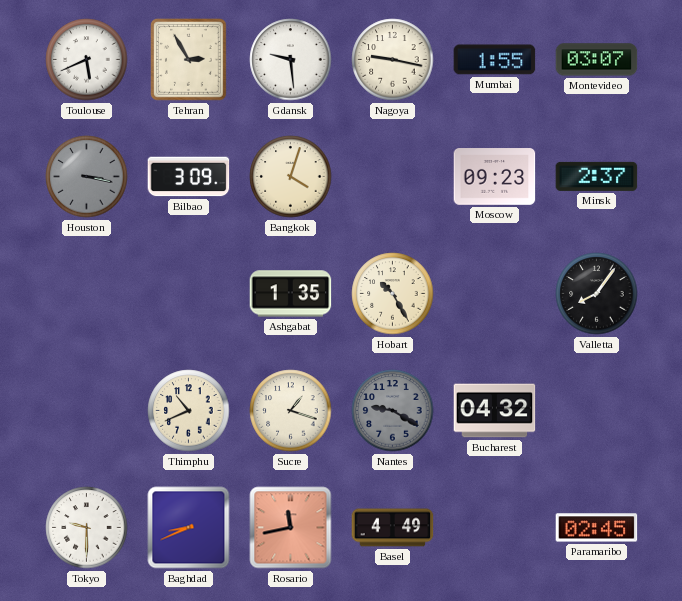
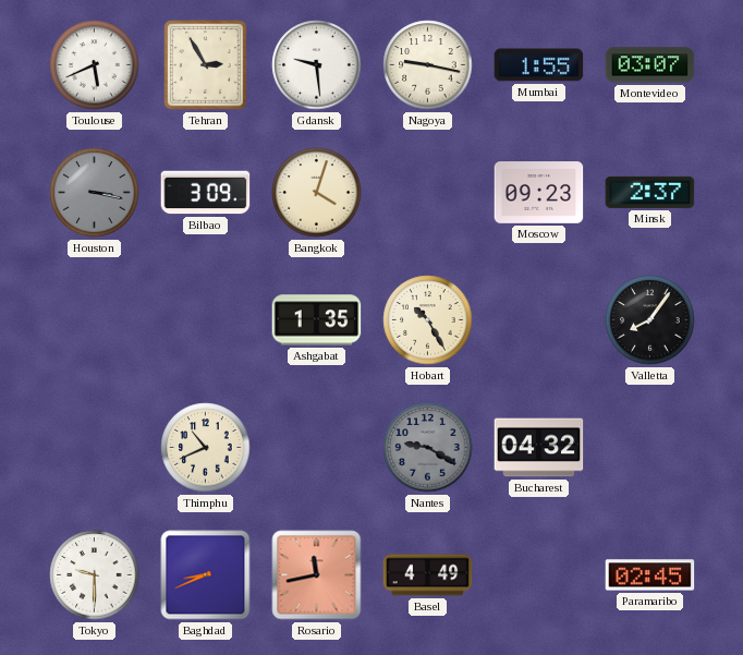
Sucre: 1:18 -> none
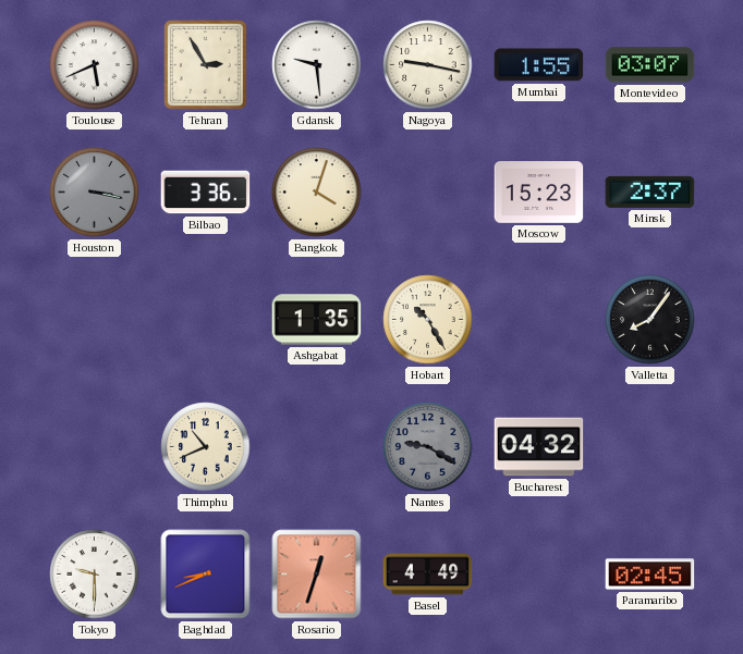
Bilbao: 3:09 -> 3:36
Moscow: 09:23 -> 15:23
Rosario: 11:43 -> 12:33
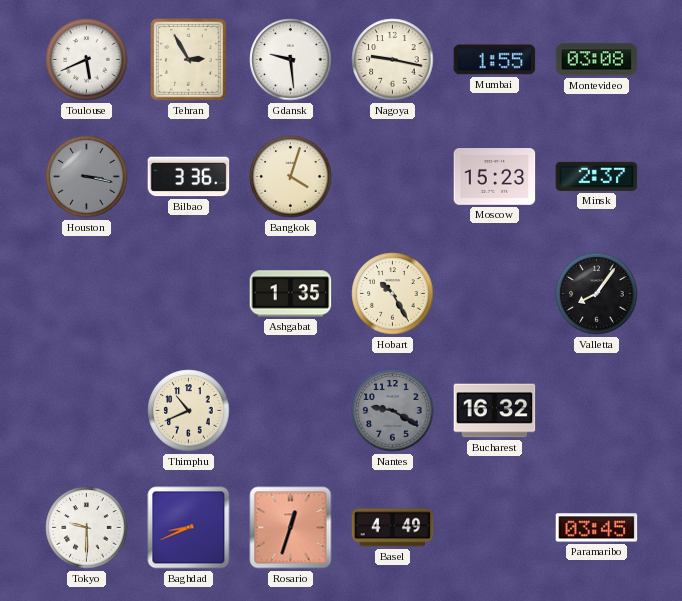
Montevideo: 03:07 -> 03:08
Bucharest: 04:32 -> 16:32
Paramaribo: 02:45 -> 03:45
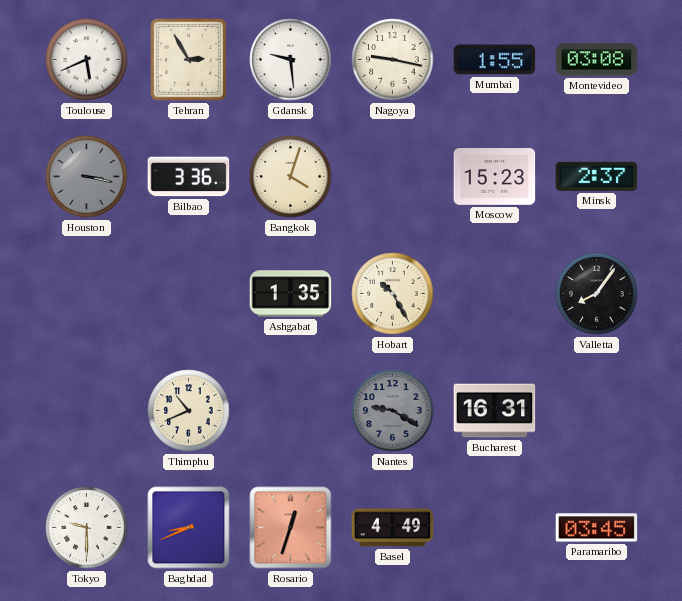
Bucharest: 16:32 -> 16:31
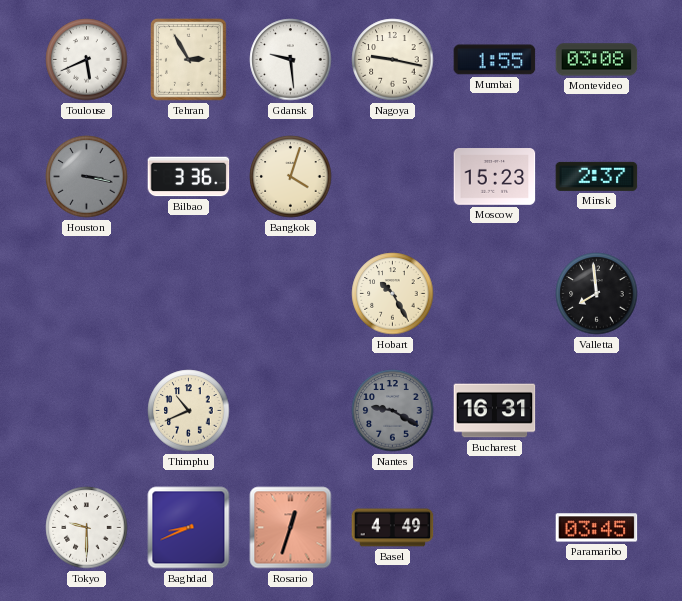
Ashgabat: 1:35 -> none
Valletta: 8:06 -> 7:59
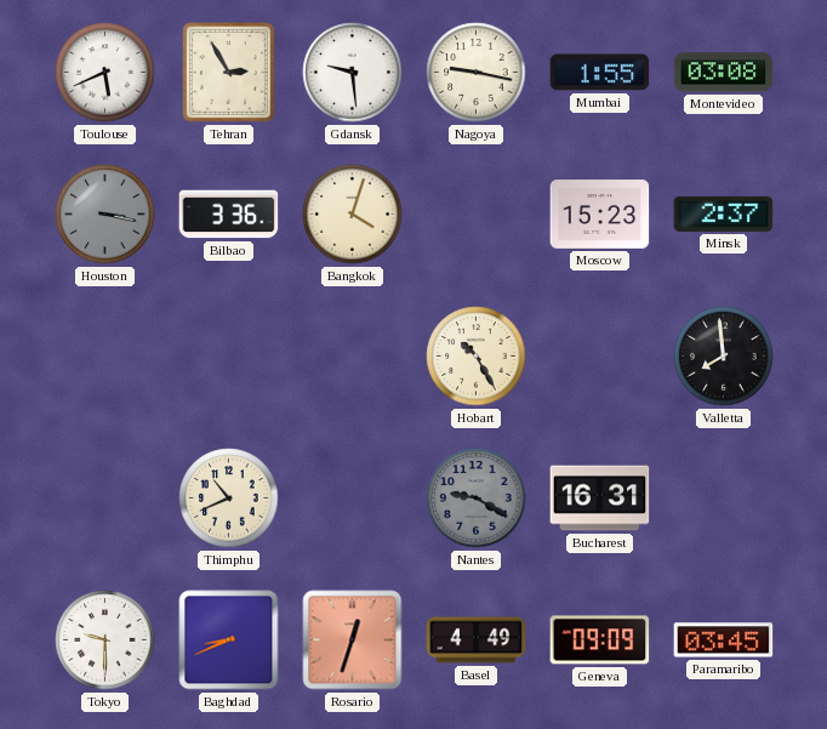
Geneva: none -> 09:09
